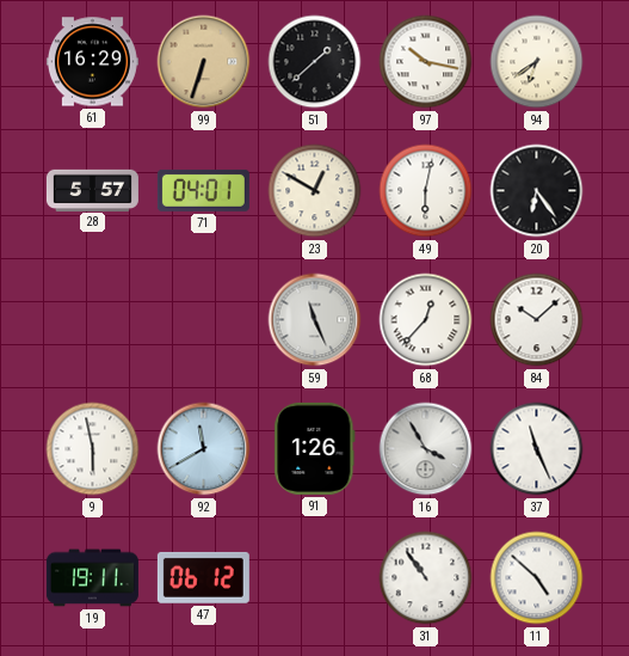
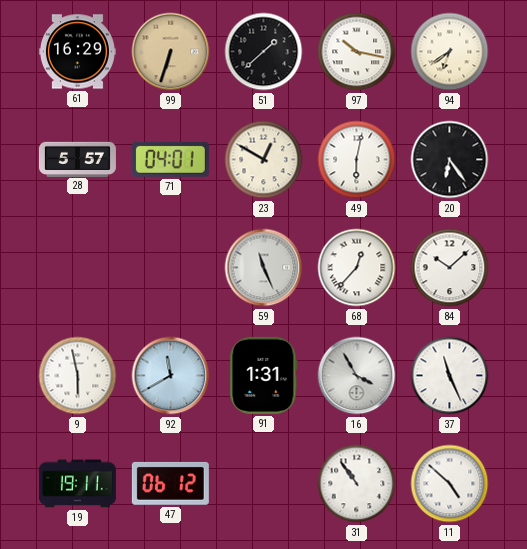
91: 1:26 -> 1:31
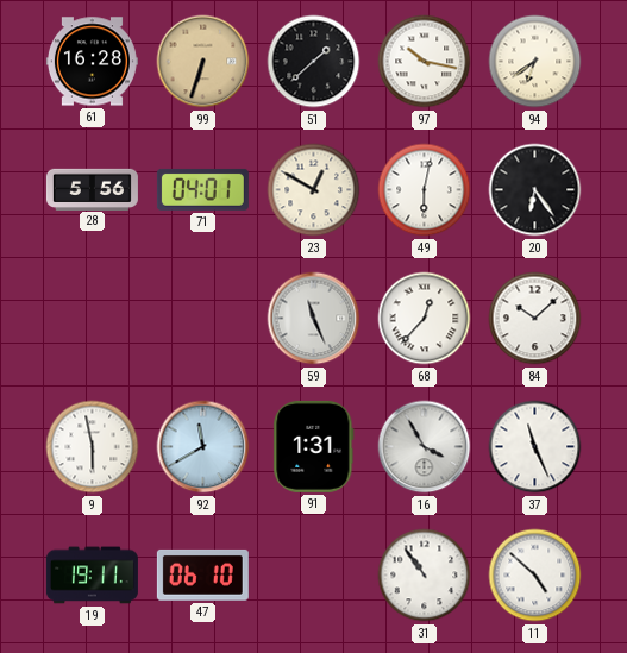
61: 16:29 -> 16:28
28: 5:57 -> 5:56
47: 06:12 -> 06:10
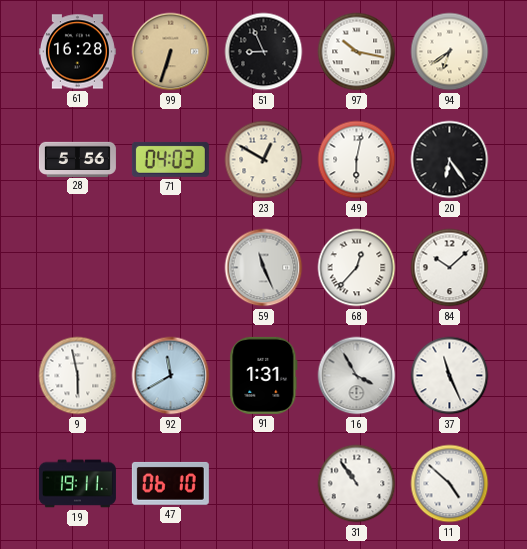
51: 1:38 -> 8:56
71: 04:01 -> 04:03
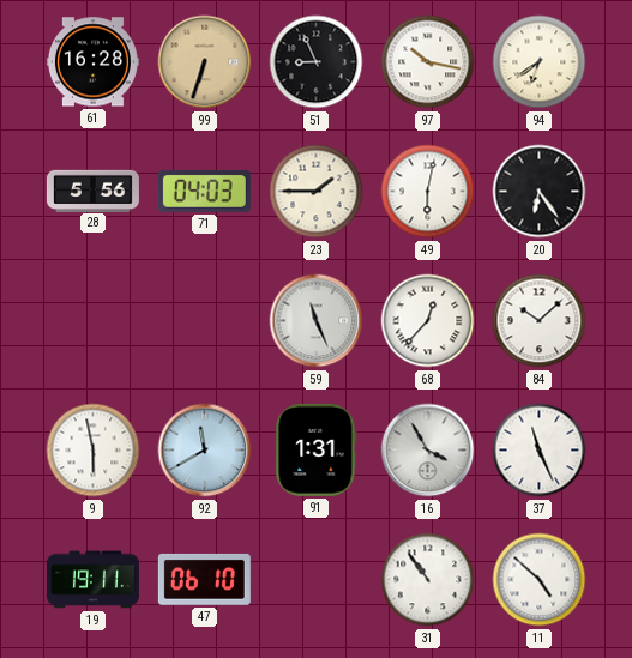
23: 12:50 -> 1:45
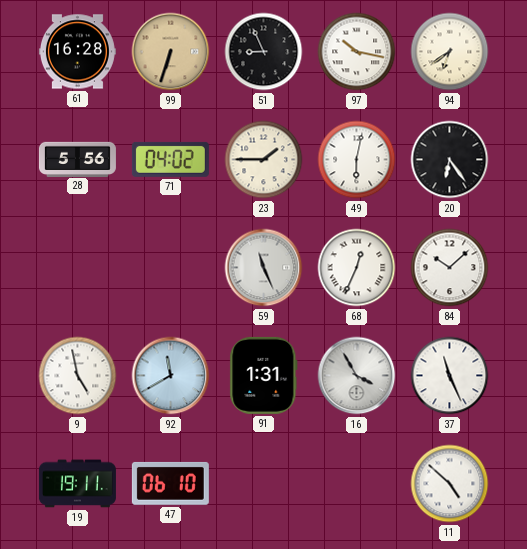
71: 04:03 -> 04:02
68: 12:37 -> 12:34
9: 5:58 -> 4:58
31: 10:54 -> none
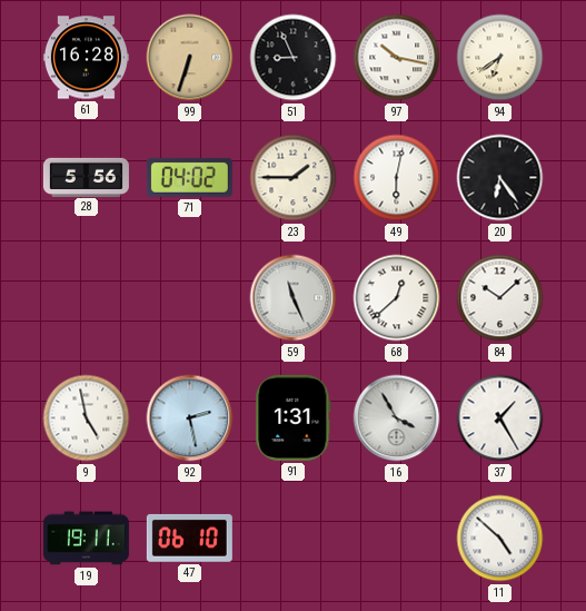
68: 12:34 -> 12:38
92: 11:40 -> 2:28
37: 11:26 -> 1:25
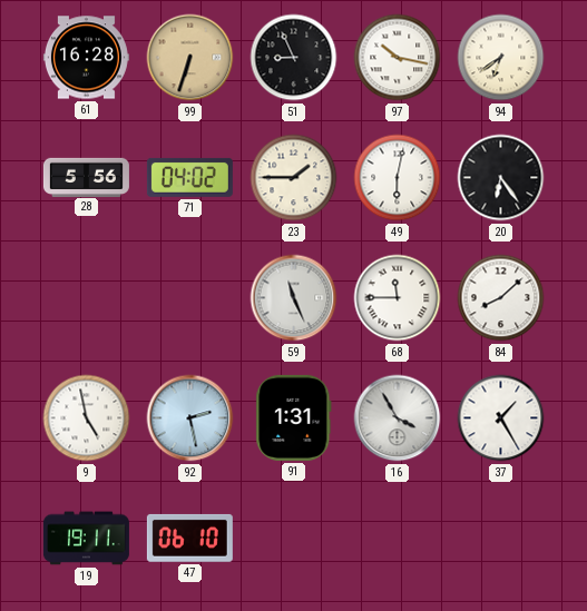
68: 12:38 -> 11:45
84: 10:08 -> 8:08
11: 4:52 -> none
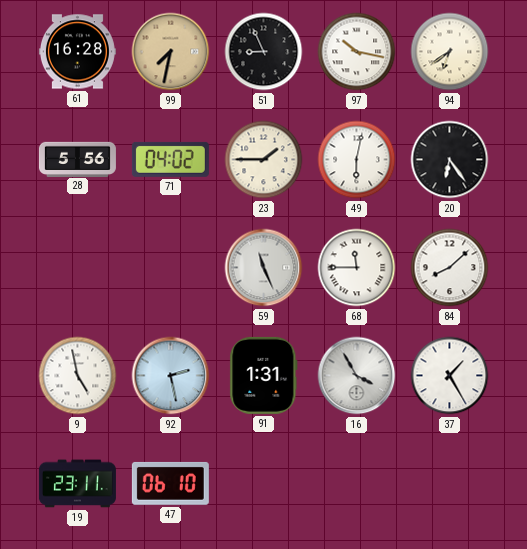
99: 6:33 -> 7:32
19: 19:11 -> 23:11
